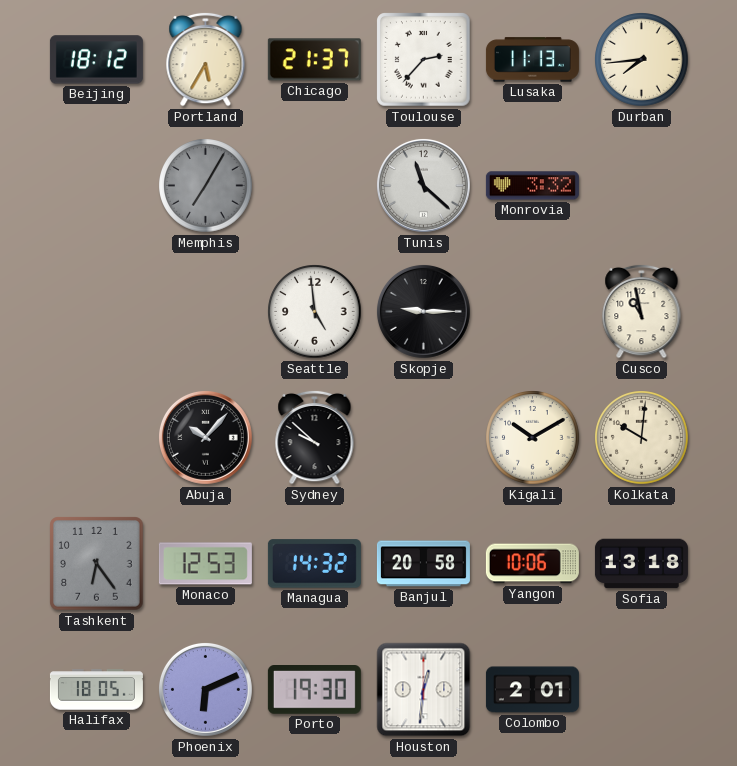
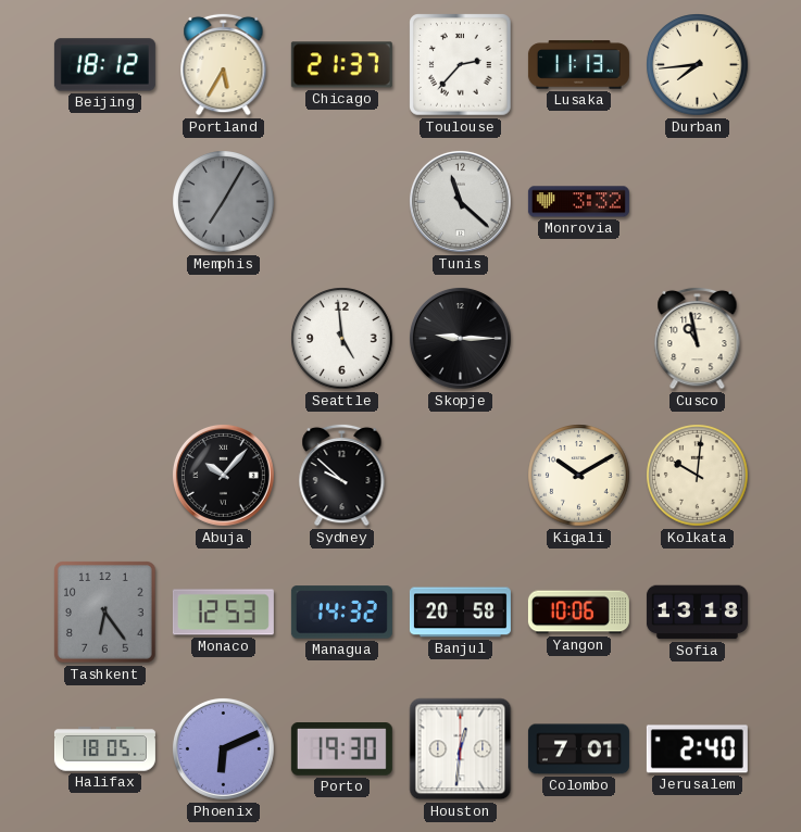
Colombo: 2:01 -> 7:01
Jerusalem: none -> 2:40
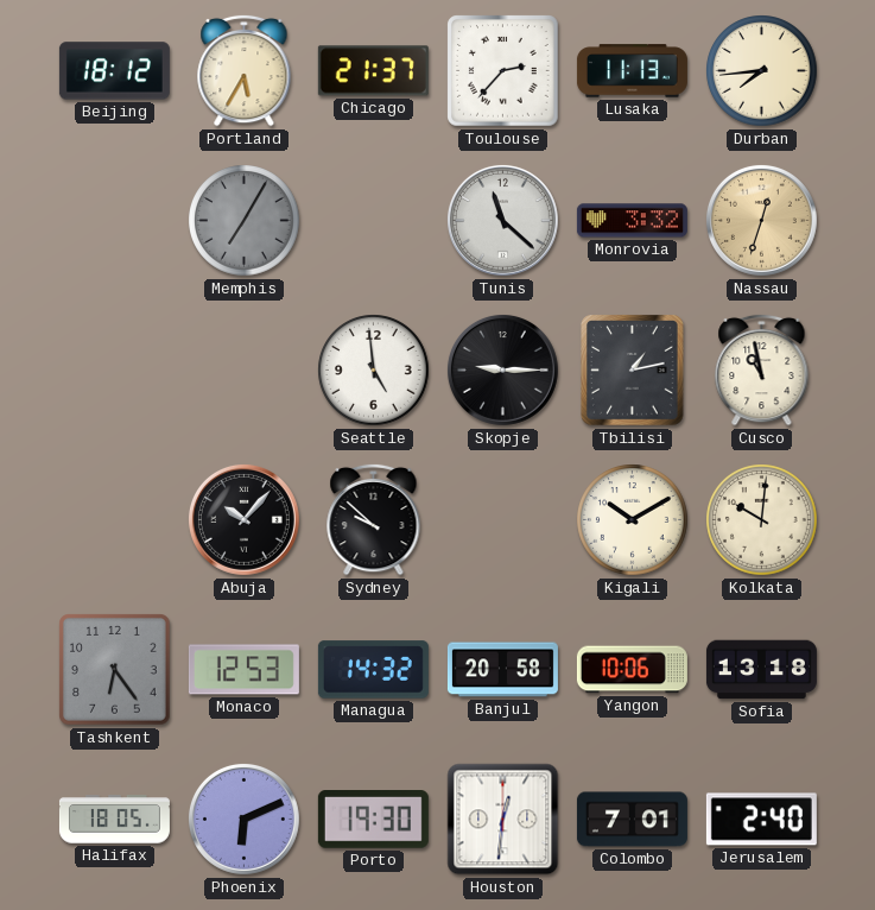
Nassau: none -> 12:33
Tbilisi: none -> 1:13
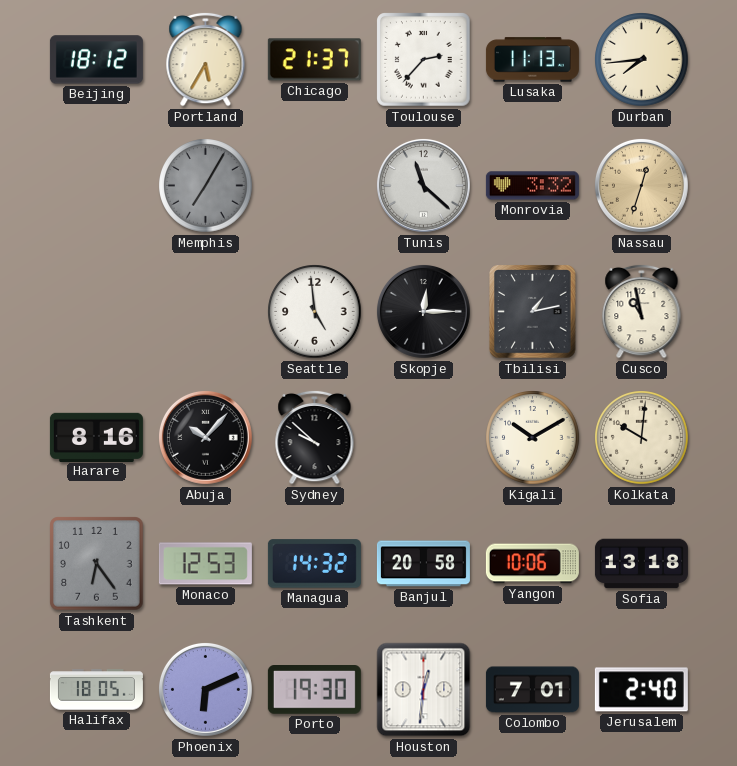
Skopje: 9:15 -> 12:15
Harare: none -> 8:16
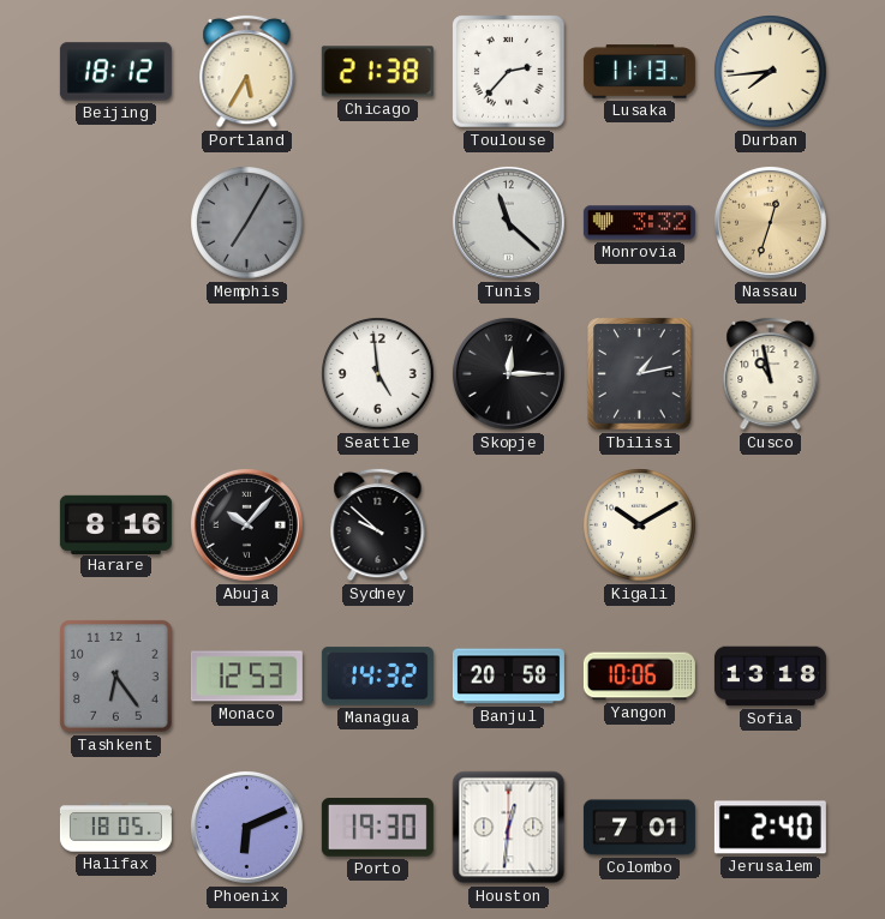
Chicago: 21:37 -> 21:38
Kolkata: 10:01 -> none
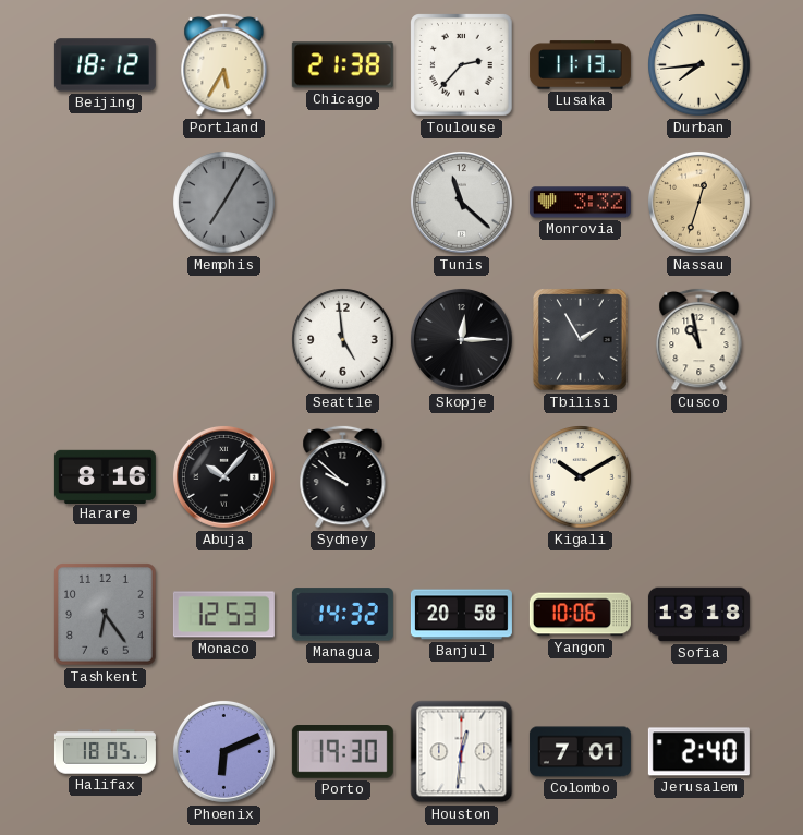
Tbilisi: 1:13 -> 1:55
